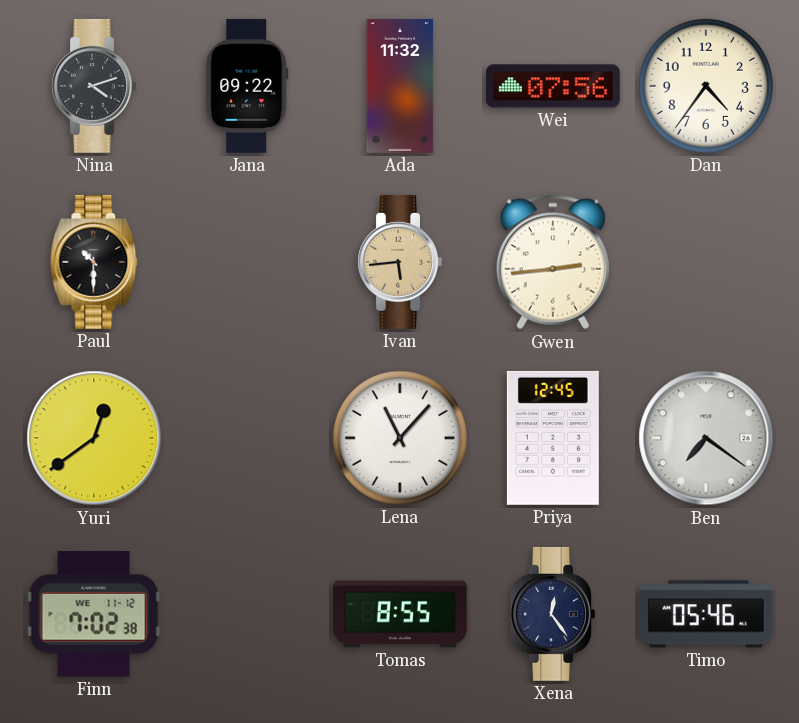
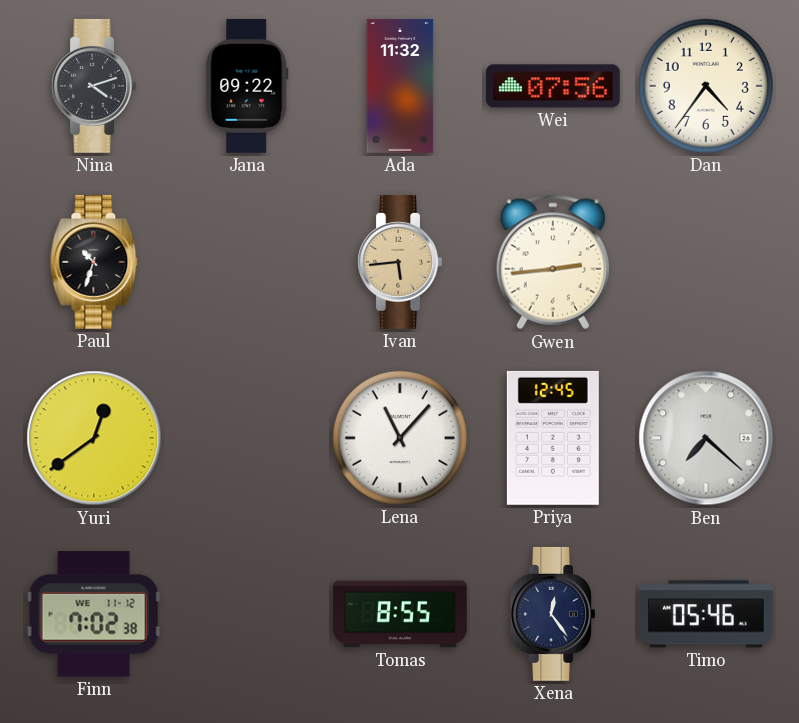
Paul: 10:30 -> 10:33
Ben: 7:21 -> 7:22
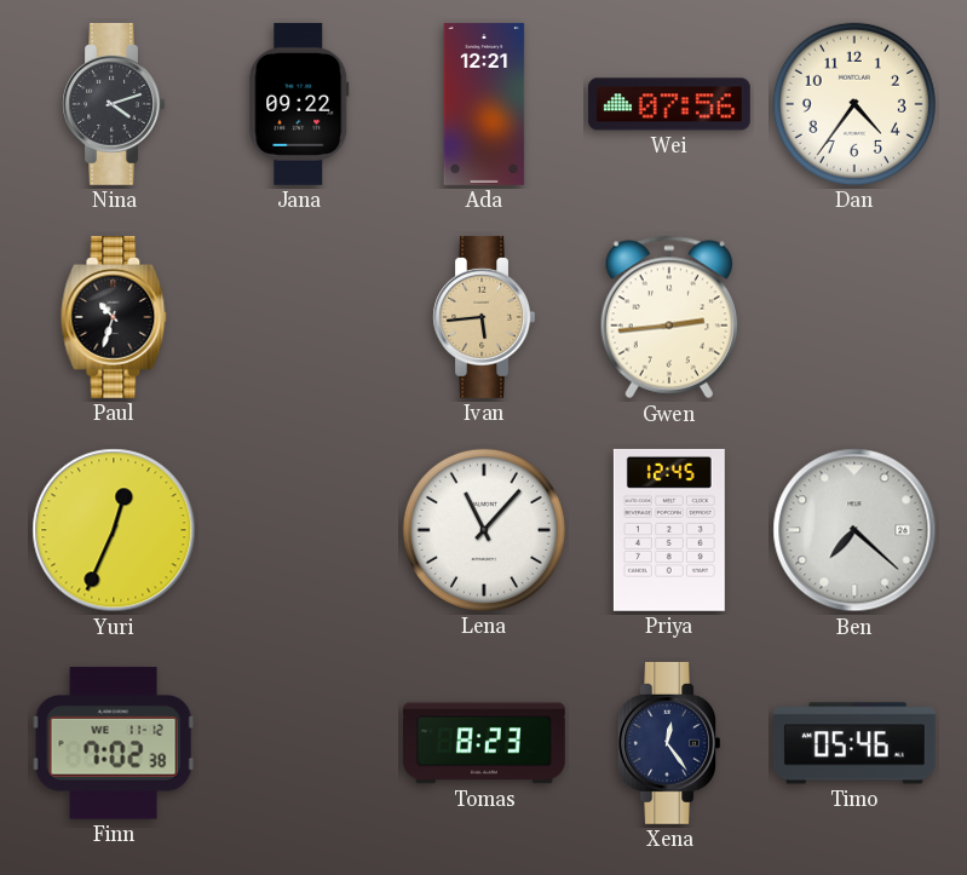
Ada: 11:32 -> 12:21
Yuri: 12:39 -> 12:34
Tomas: 8:55 -> 8:23
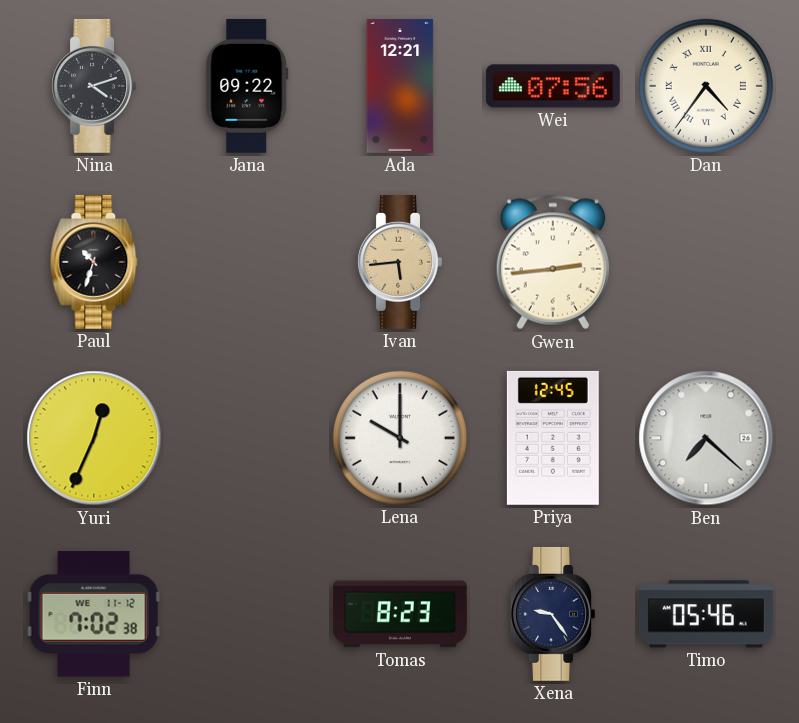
Dan numerals: Arabic -> Roman
Lena: 11:07 -> 10:00
Xena: 12:24 -> 9:24
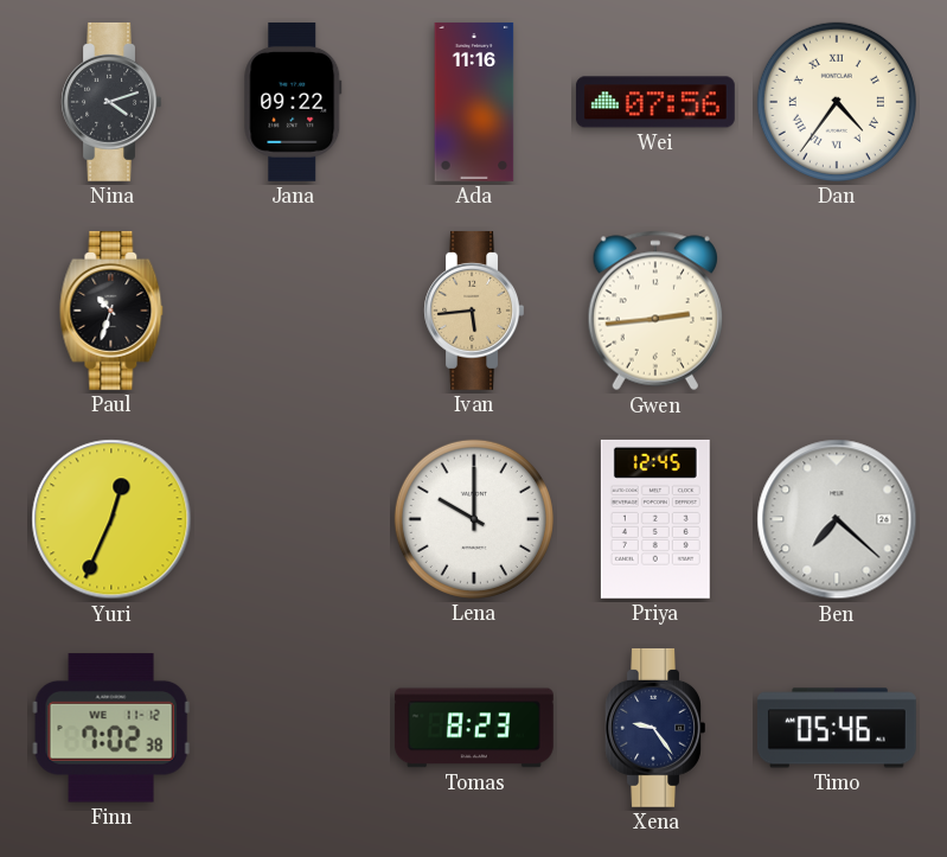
Ada: 12:21 -> 11:16
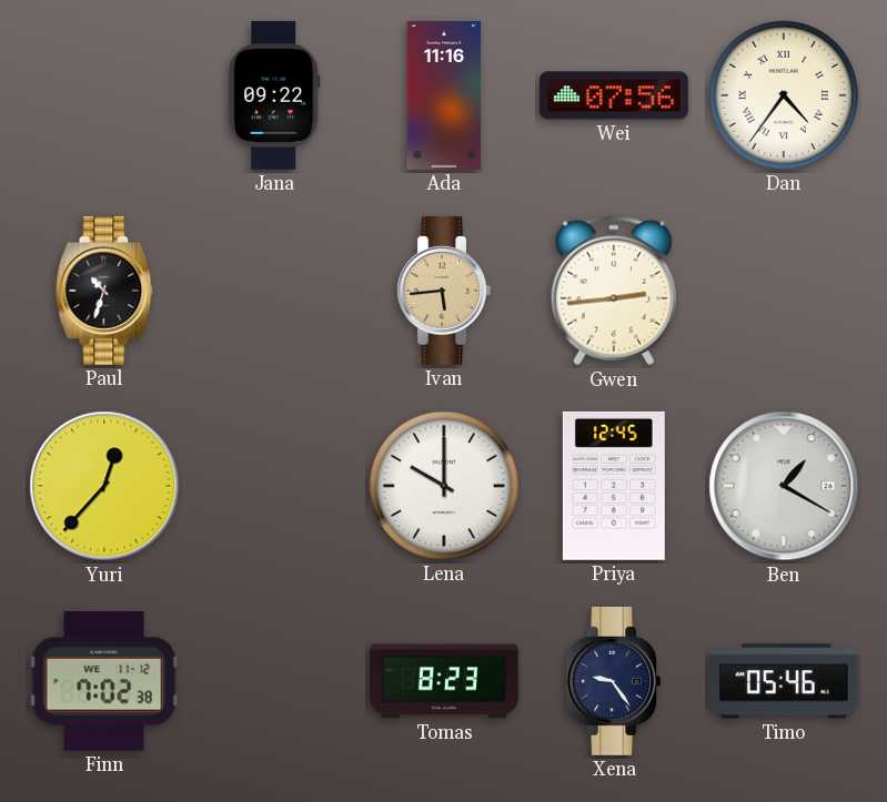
Nina: 4:12 -> none
Yuri: 12:34 -> 12:37
Ben: 7:22 -> 1:20
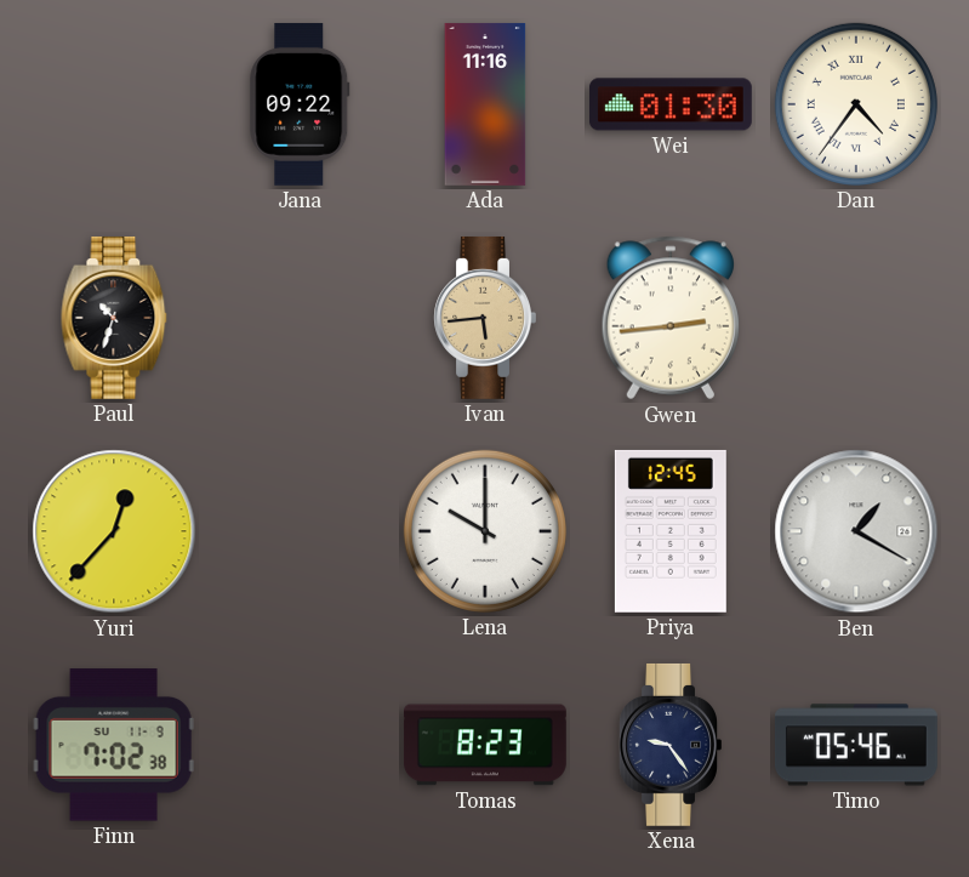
Wei: 07:56 -> 01:30
Finn date: WE 11-12 -> SU 11-9
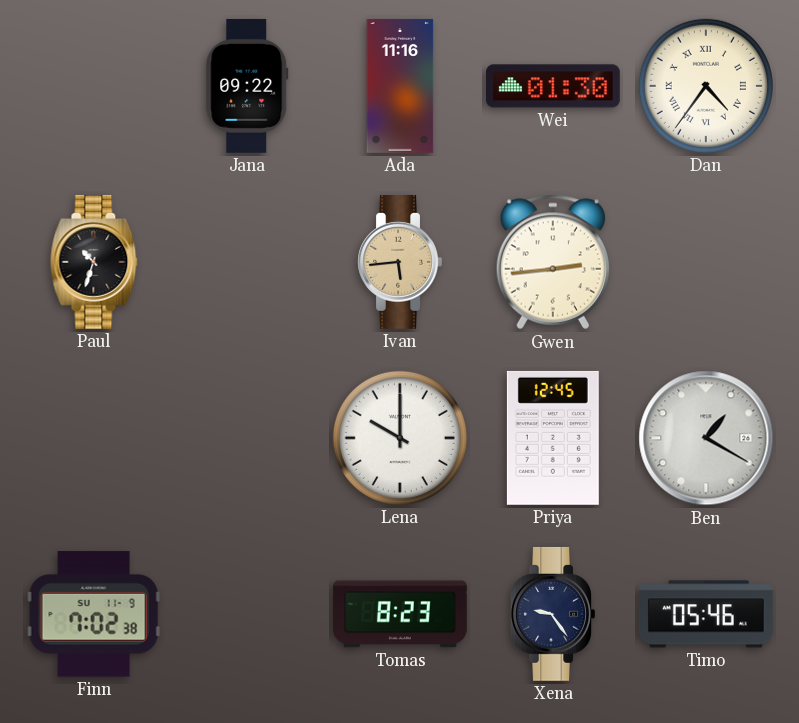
Yuri: 12:37 -> none
